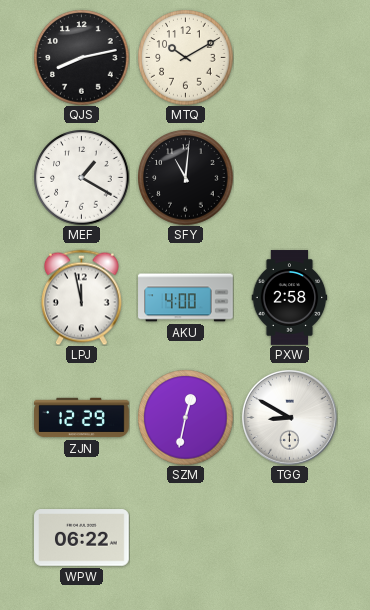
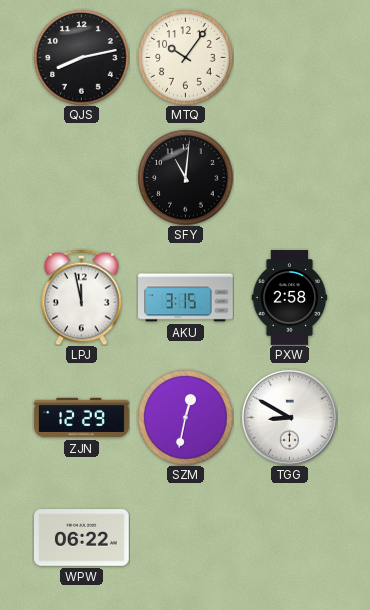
MTQ: 10:10 -> 10:06
MEF: 1:20 -> none
AKU: 4:00 -> 3:15
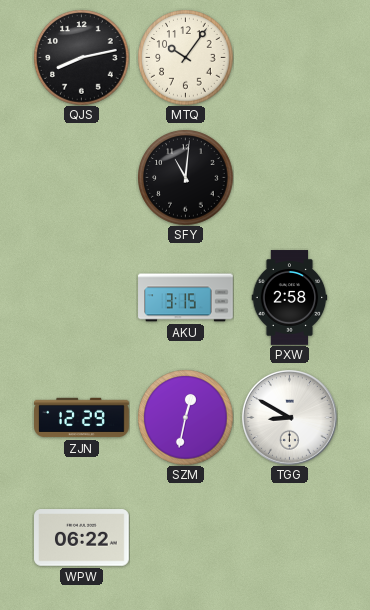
LPJ: 11:58 -> none
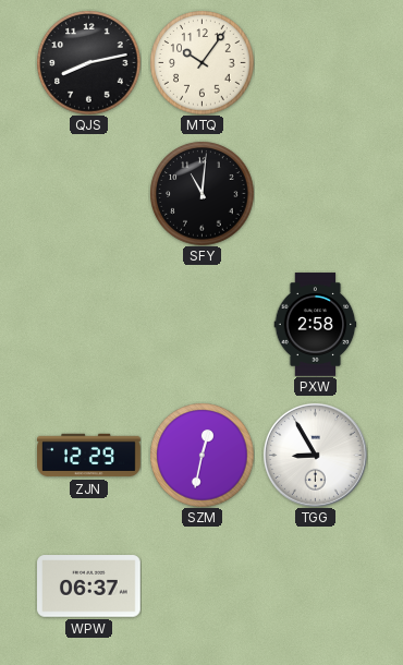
AKU: 3:15 -> none
TGG: 8:50 -> 8:55
WPW: 06:22 -> 06:37
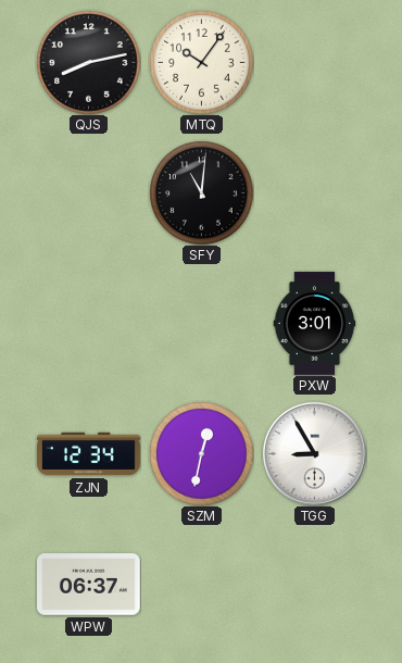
PXW: 2:58 -> 3:01
ZJN: 12:29 -> 12:34
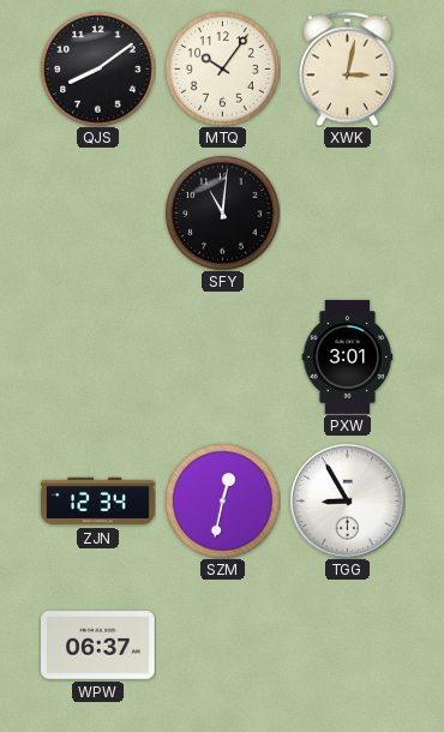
QJS: 8:13 -> 8:09
XWK: none -> 3:02
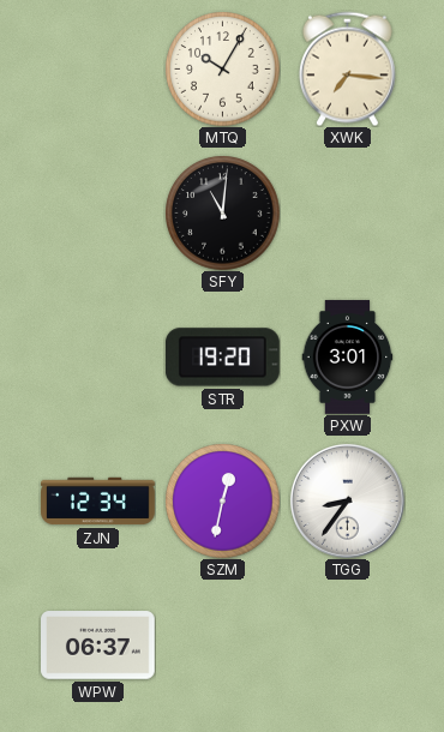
QJS: 8:09 -> none
MTQ: 10:06 -> 10:05
XWK: 3:02 -> 7:16
STR: none -> 19:20
TGG: 8:55 -> 8:36
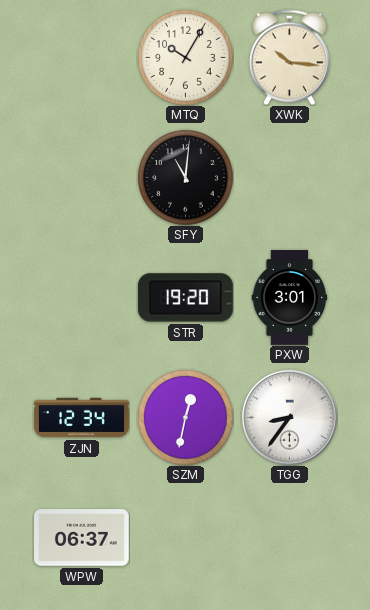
XWK: 7:16 -> 10:16
